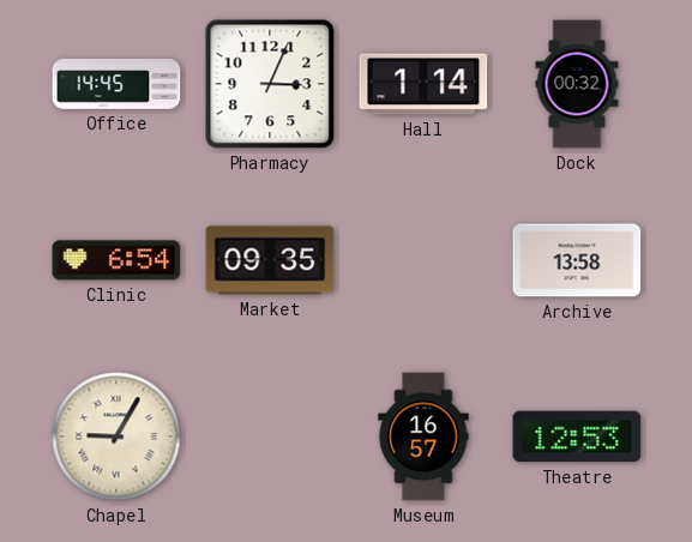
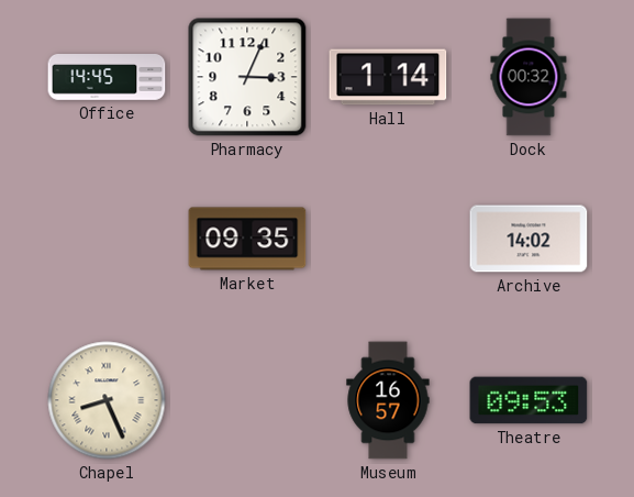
Clinic: 6:54 -> none
Archive: 13:58 -> 14:02
Chapel: 9:05 -> 8:26
Theatre: 12:53 -> 09:53
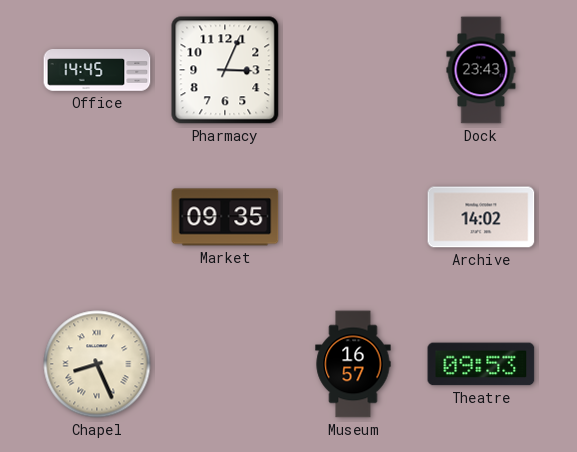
Hall: 1:14 -> none
Dock: 00:32 -> 23:43
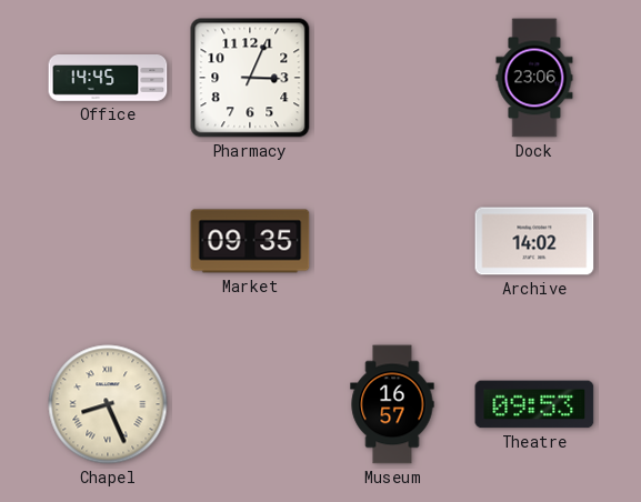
Dock: 23:43 -> 23:06
